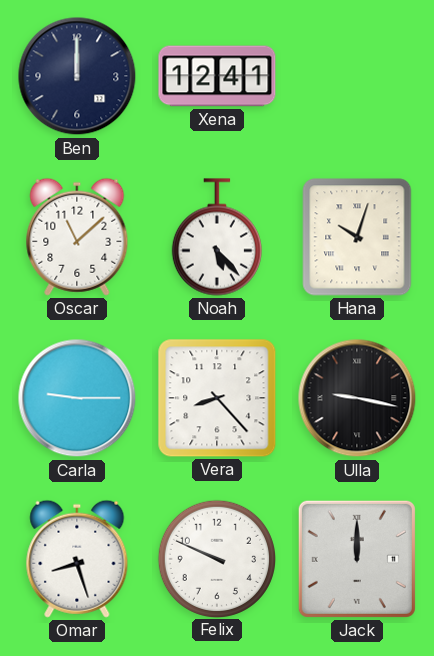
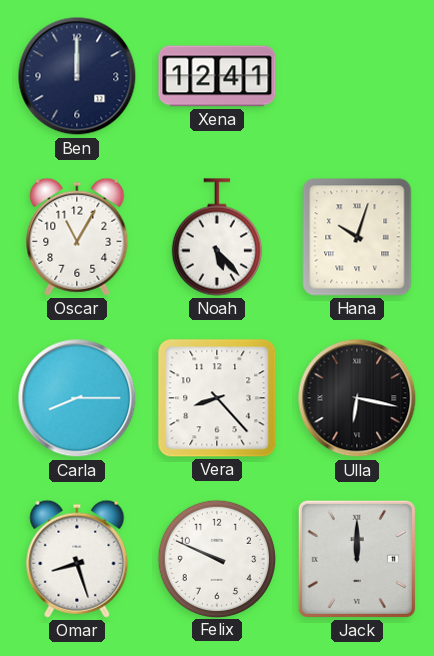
Oscar: 11:08 -> 11:05
Carla: 9:15 -> 8:15
Ulla: 9:17 -> 6:17
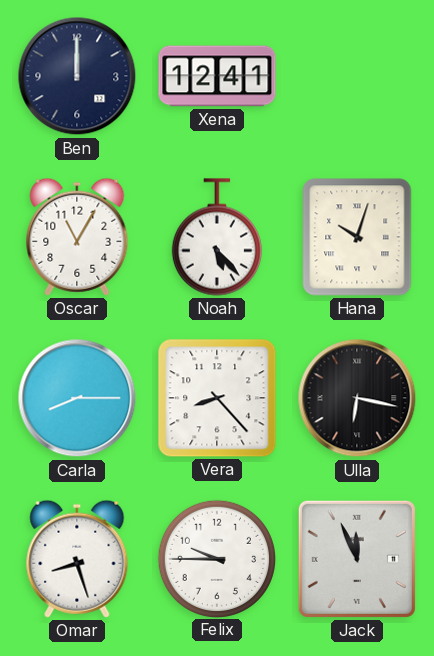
Felix: 9:49 -> 9:45
Jack: 12:00 -> 11:56
